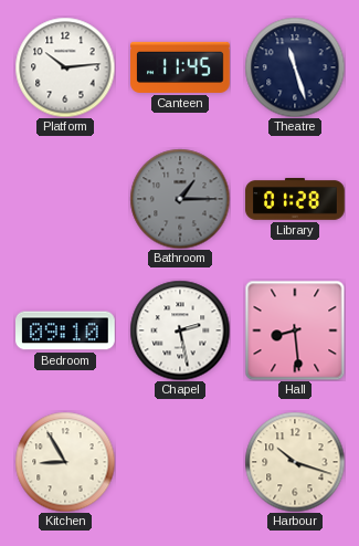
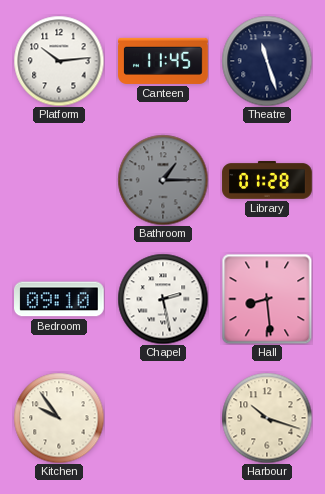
Kitchen: 8:55 -> 9:54
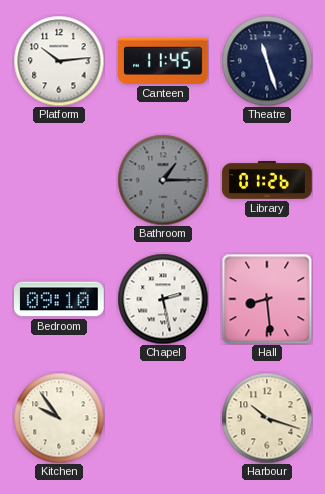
Library: 01:28 -> 01:26
